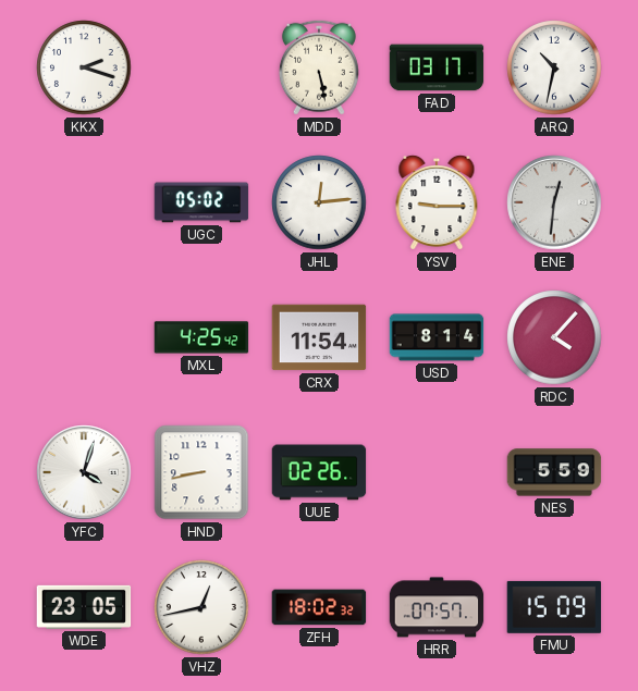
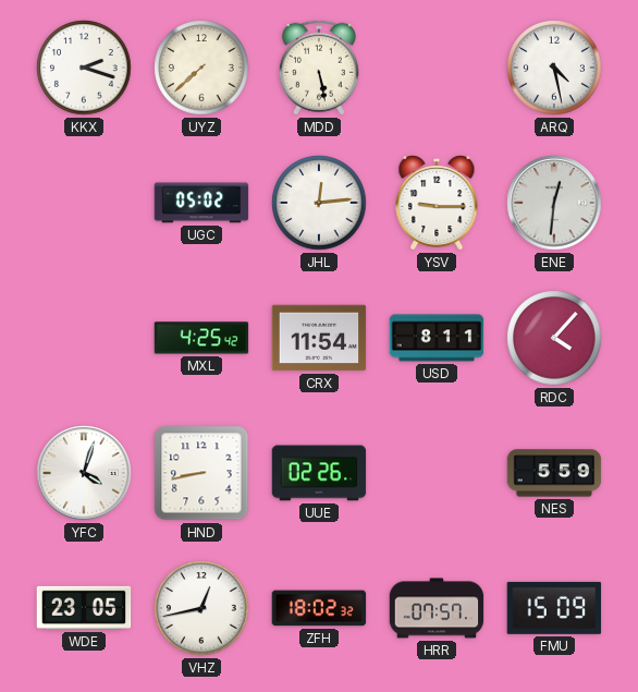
UYZ: none -> 7:38
FAD: 03:17 -> none
ARQ: 10:32 -> 4:28
USD: 8:14 -> 8:11
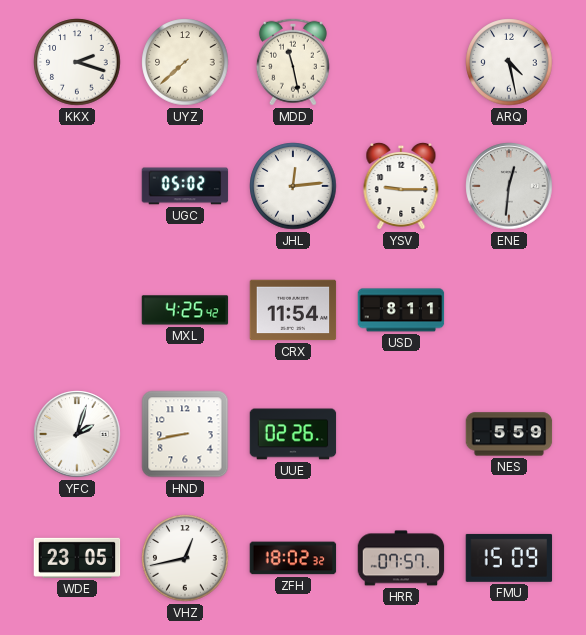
MDD: 5:28 -> 11:28
RDC: 4:07 -> none
YFC: 4:03 -> 2:03
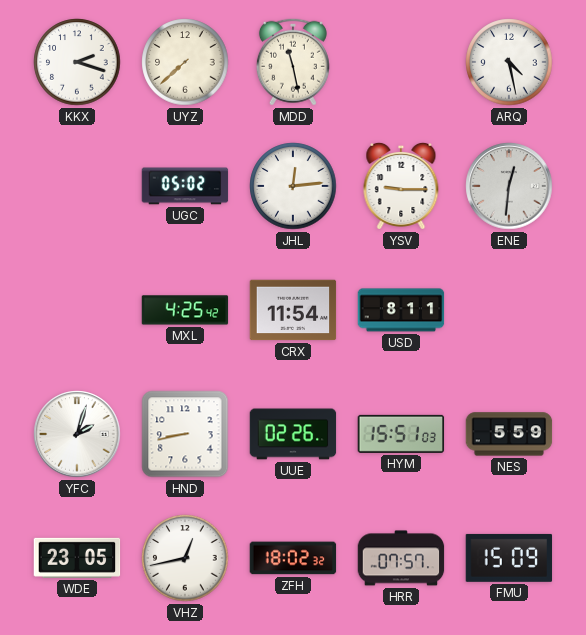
HYM: none -> 15:51
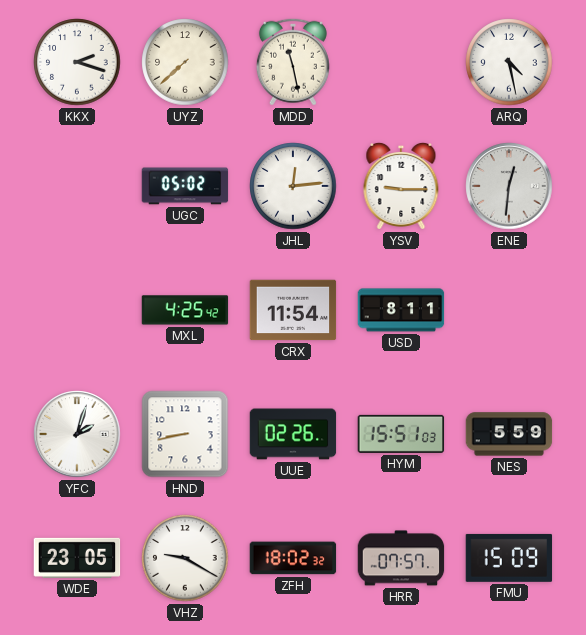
VHZ: 12:43 -> 9:20
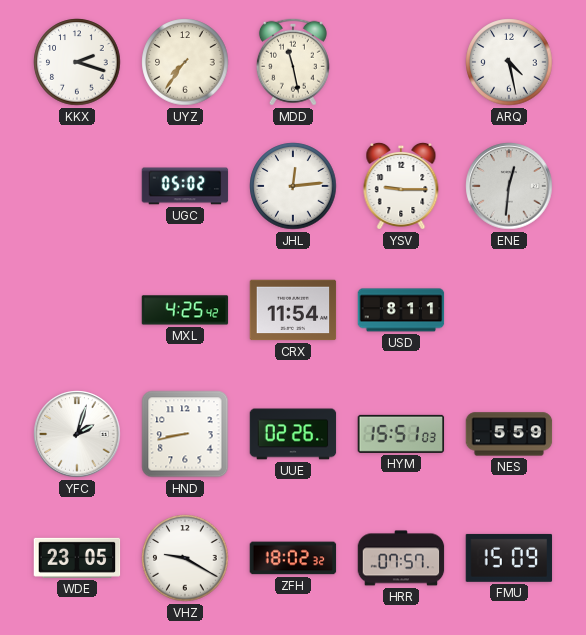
UYZ: 7:38 -> 7:36
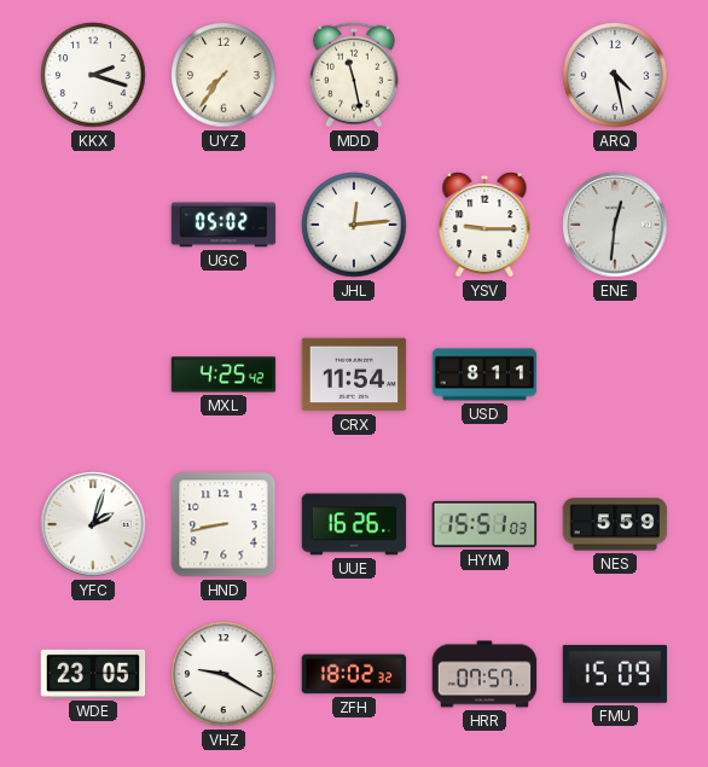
UUE: 02:26 -> 16:26
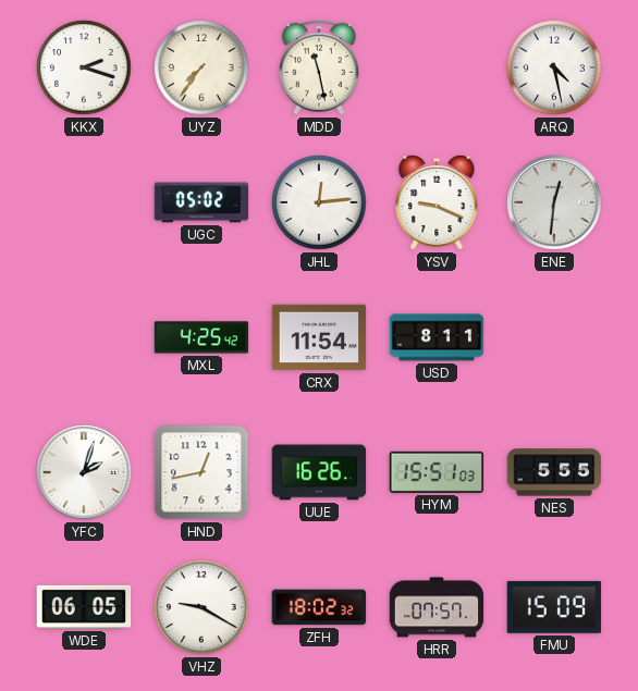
YSV: 9:15 -> 9:19
HND: 8:43 -> 12:43
NES: 5:59 -> 5:55
WDE: 23:05 -> 06:05
